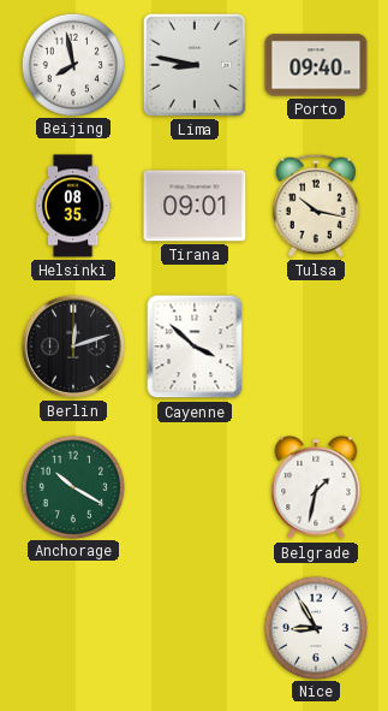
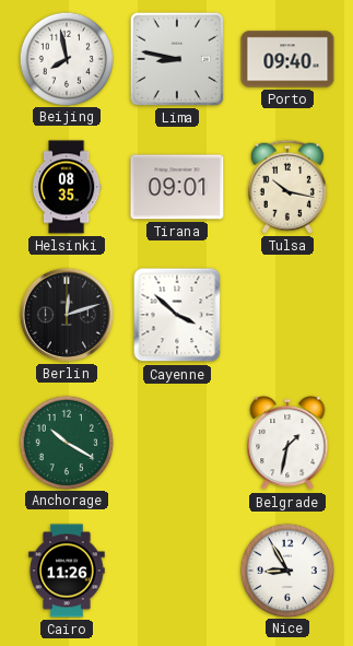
Cairo: none -> 11:26
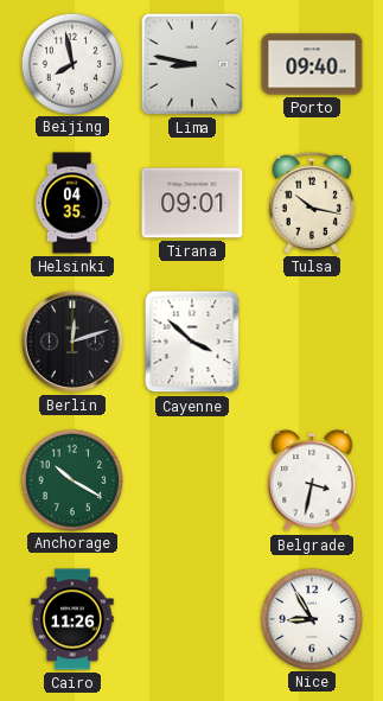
Helsinki: 08:35 -> 04:35
Belgrade: 1:32 -> 3:32
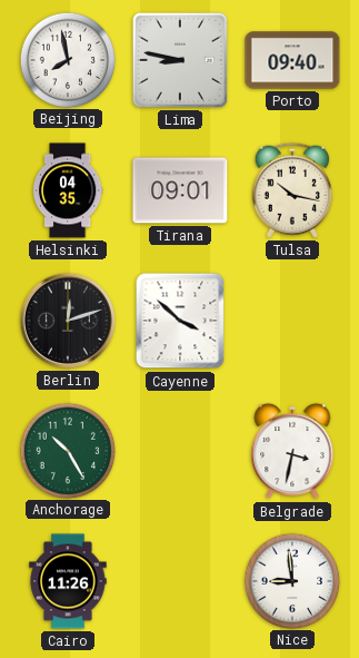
Anchorage: 10:20 -> 10:25
Nice: 8:55 -> 8:59
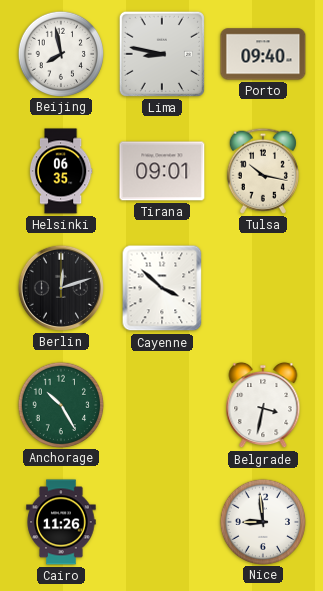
Helsinki: 04:35 -> 06:35
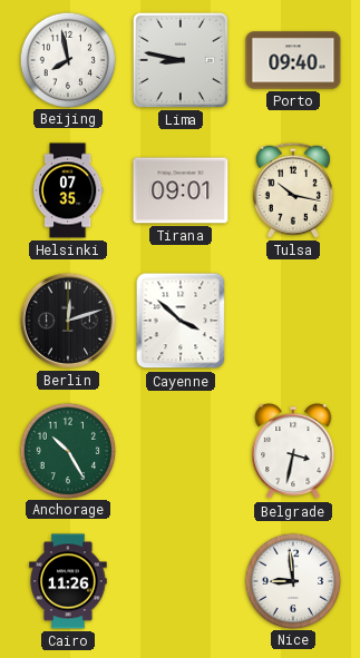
Helsinki: 06:35 -> 07:35
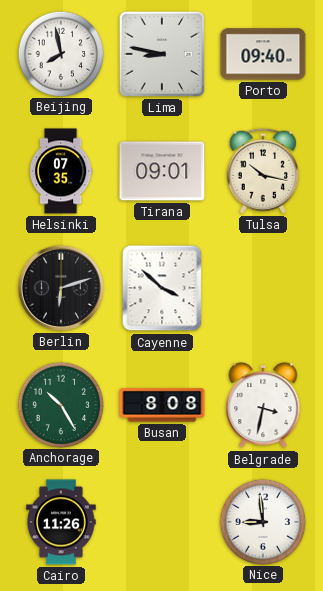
Berlin: 12:12 -> 6:12
Busan: none -> 8:08
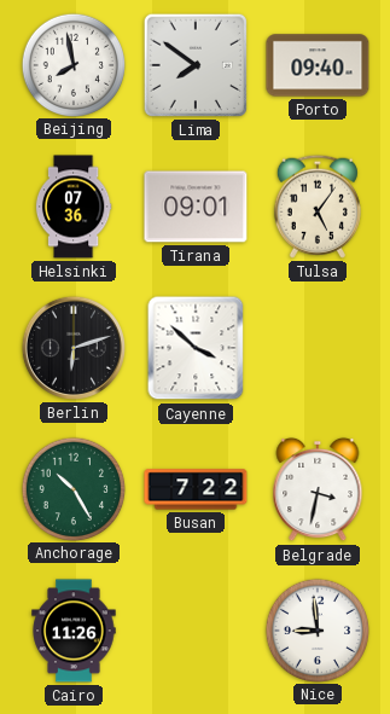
Lima: 8:47 -> 7:51
Helsinki: 07:35 -> 07:36
Tulsa: 10:17 -> 5:06
Busan: 8:08 -> 7:22
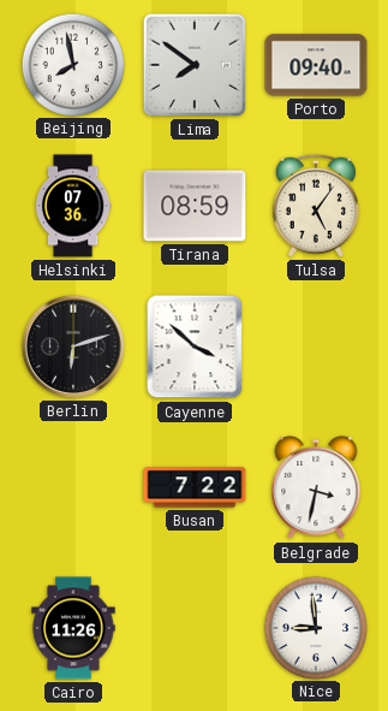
Tirana: 09:01 -> 08:59
Anchorage: 10:25 -> none
